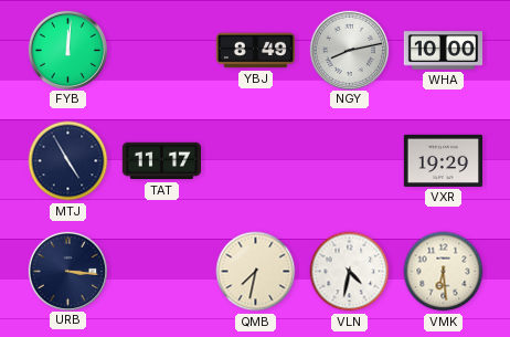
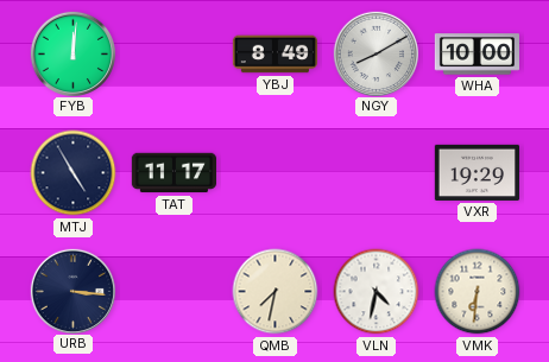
NGY: 8:13 -> 8:10
VMK: 6:29 -> 6:31
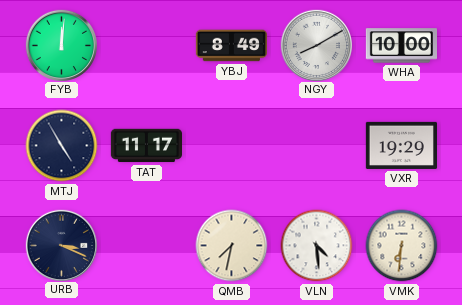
URB: 3:16 -> 3:19
VLN: 4:32 -> 4:29
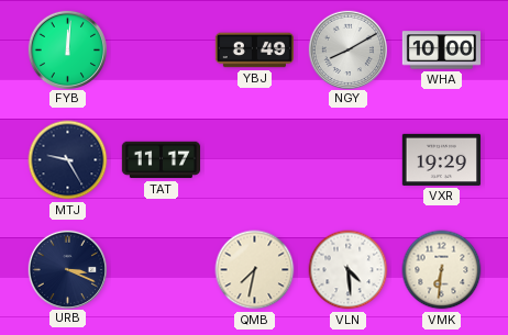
MTJ: 4:55 -> 9:25
